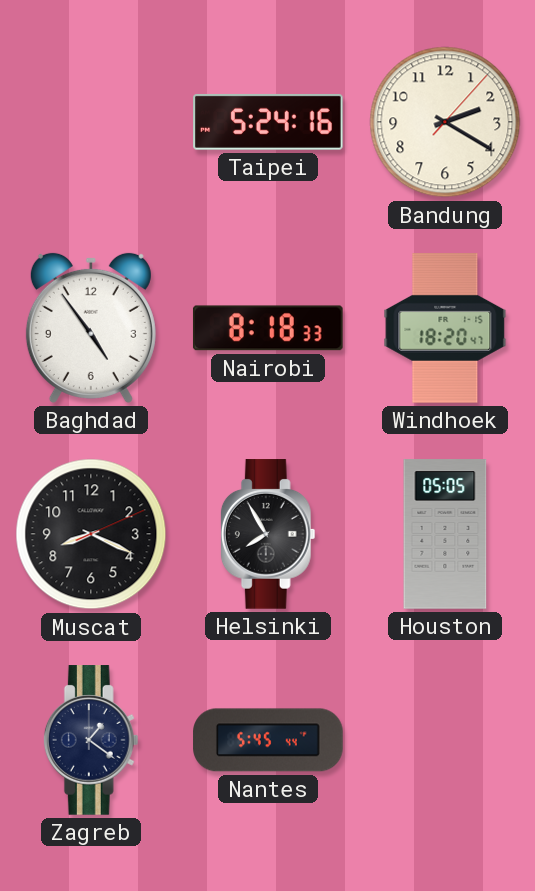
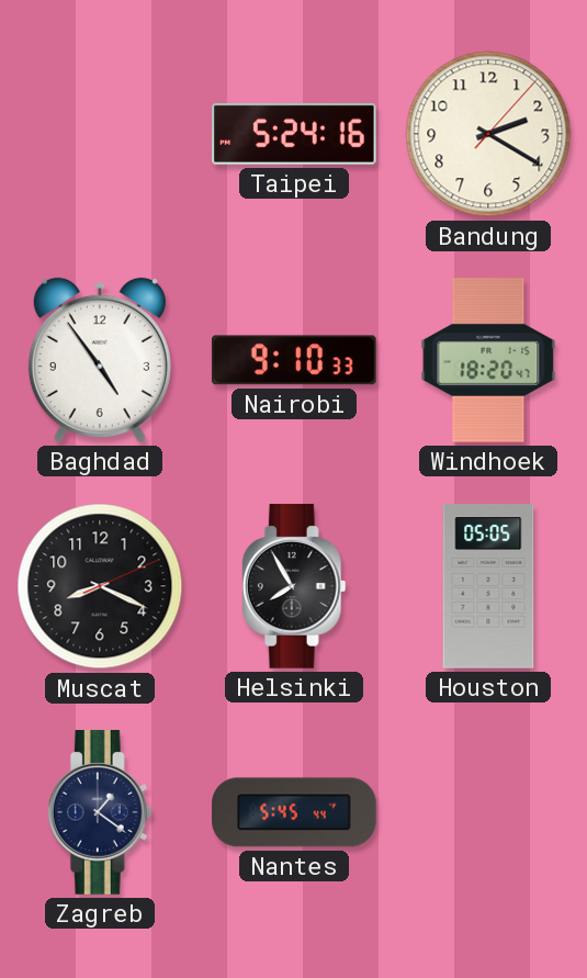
Nairobi: 8:18 -> 9:10
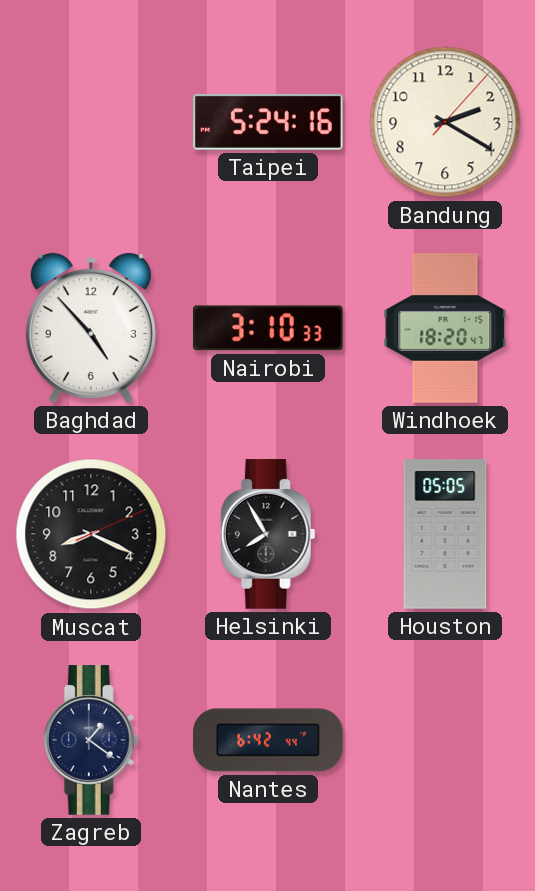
Baghdad: 4:54 -> 4:53
Nairobi: 9:10 -> 3:10
Nantes: 5:45 -> 6:42
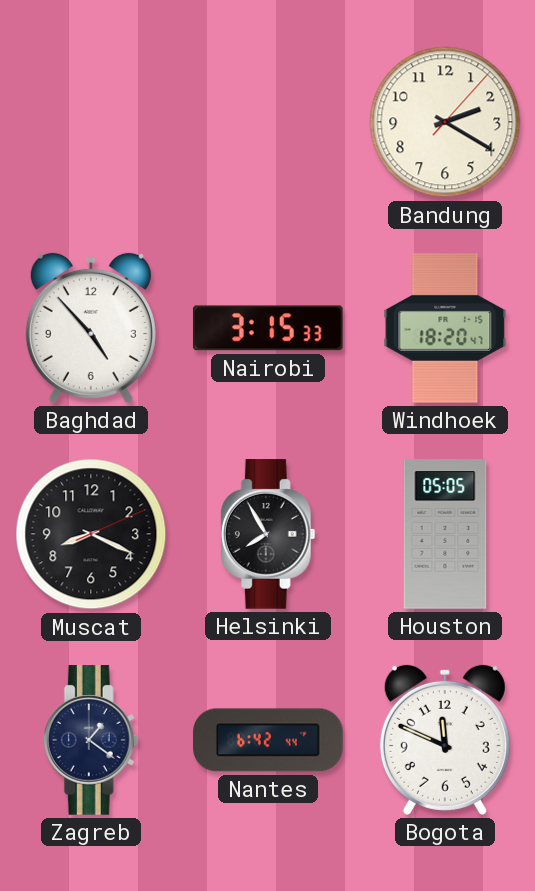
Taipei: 5:24 -> none
Nairobi: 3:10 -> 3:15
Bogota: none -> 11:49
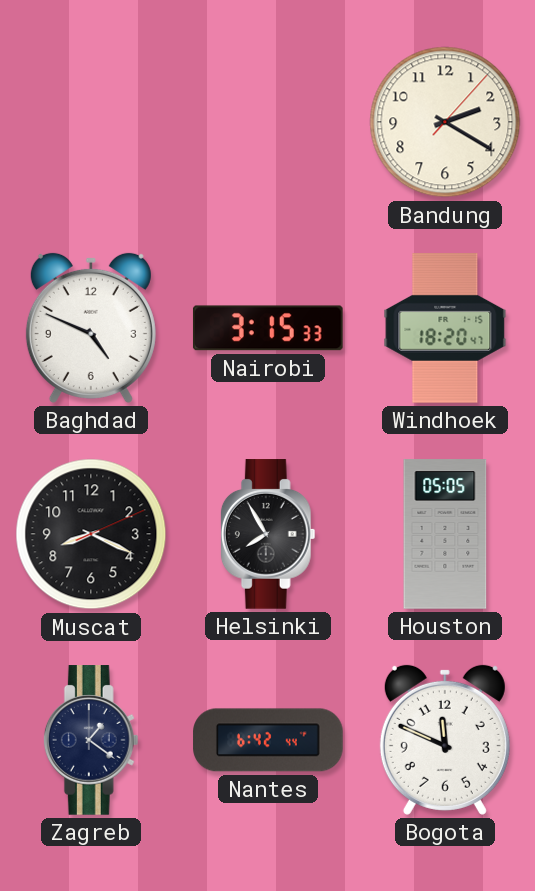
Baghdad: 4:53 -> 4:49
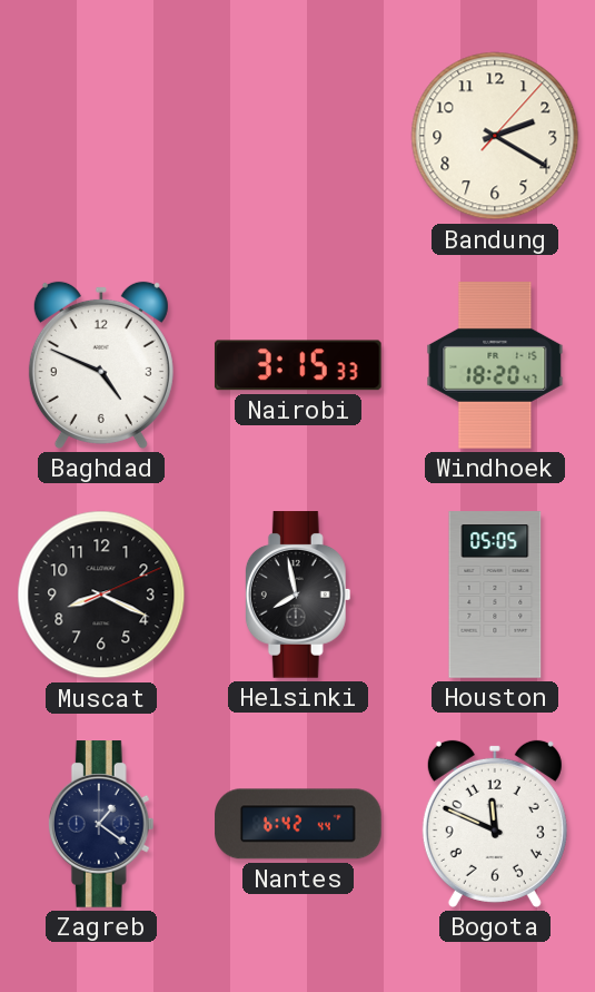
Helsinki: 7:55 -> 7:58
